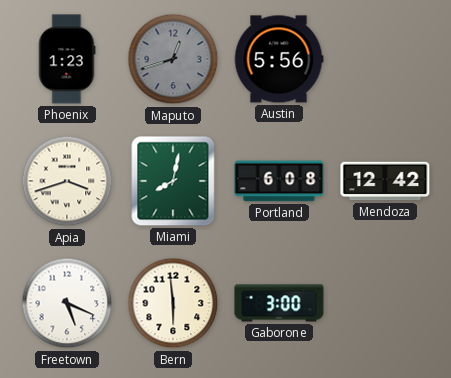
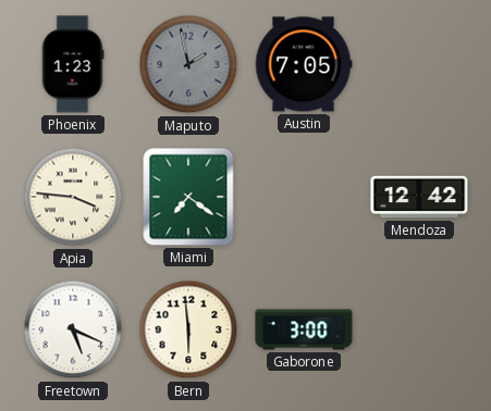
Maputo: 12:42 -> 1:58
Austin: 5:56 -> 7:05
Apia: 3:42 -> 3:46
Miami: 8:02 -> 7:21
Portland: 6:08 -> none
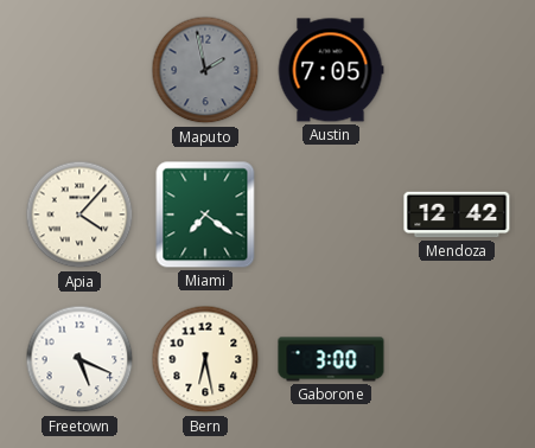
Phoenix: 1:23 -> none
Apia: 3:46 -> 4:07
Bern: 5:59 -> 6:28
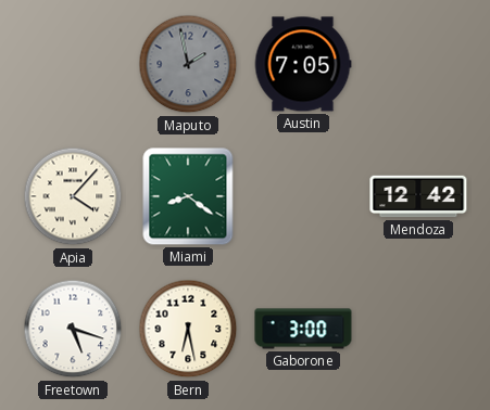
Miami: 7:21 -> 8:21
Freetown: 5:19 -> 5:18
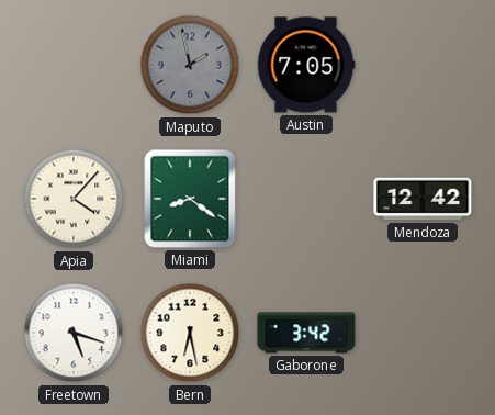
Gaborone: 3:00 -> 3:42
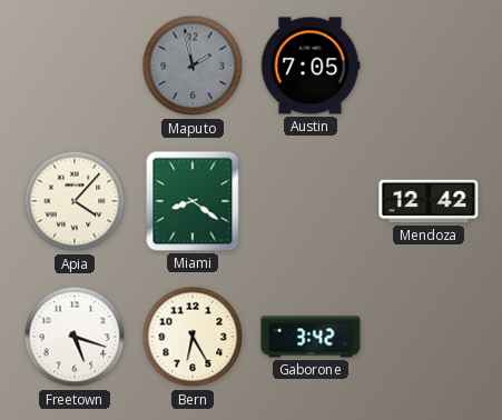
Bern: 6:28 -> 6:25
